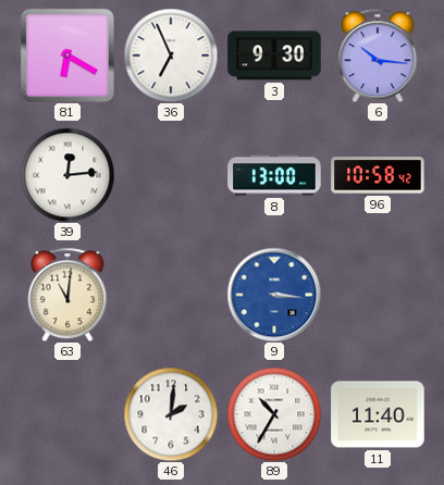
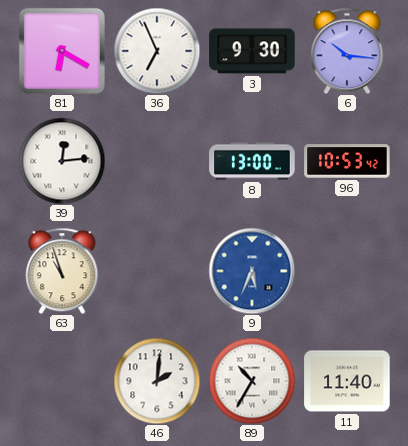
96: 10:58 -> 10:53
63: 11:01 -> 10:57
9: 3:16 -> 5:34
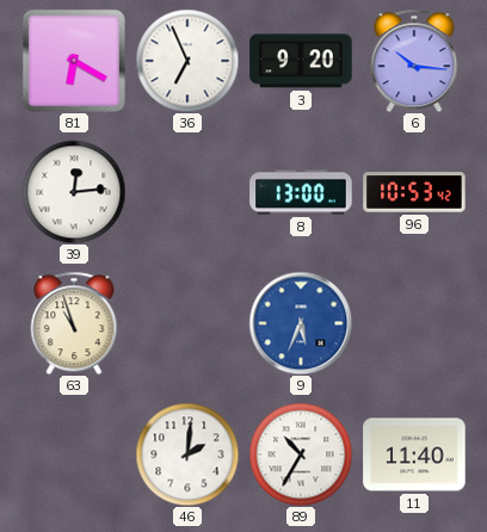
3: 9:30 -> 9:20
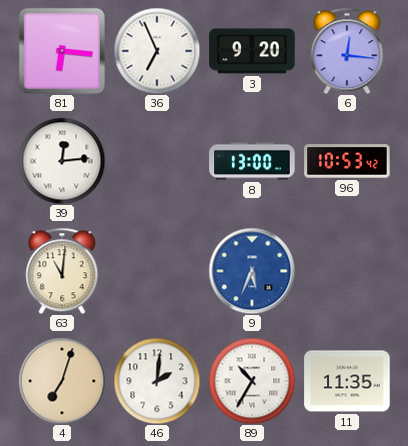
81: 6:20 -> 6:16
6: 10:16 -> 12:16
63: 10:57 -> 11:01
4: none -> 7:03
11: 11:40 -> 11:35
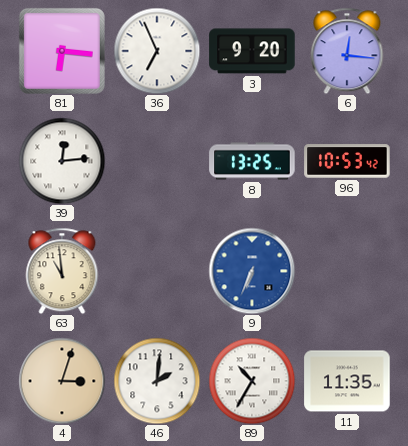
8: 13:00 -> 13:25
63: 11:01 -> 10:59
9: 5:34 -> 6:34
4: 7:03 -> 3:03
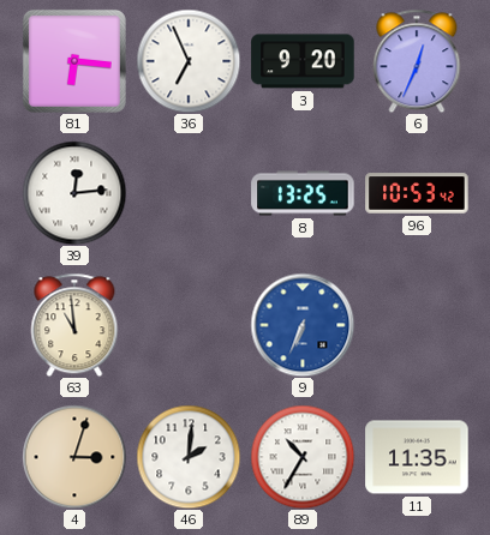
6: 12:16 -> 12:34
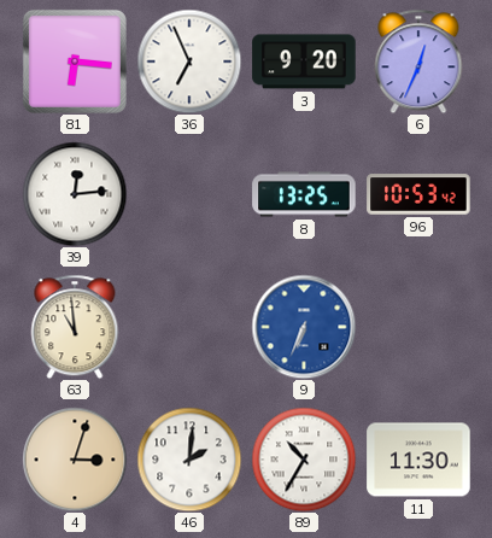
11: 11:35 -> 11:30
